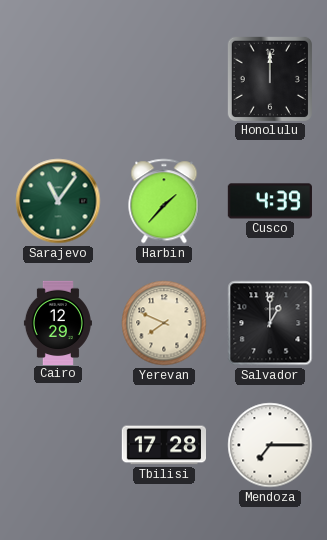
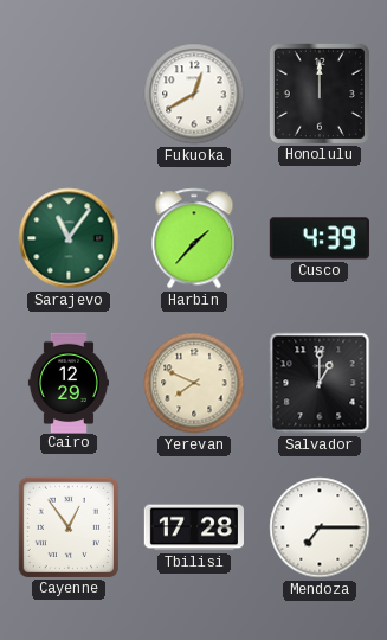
Fukuoka: none -> 12:40
Cayenne: none -> 12:54
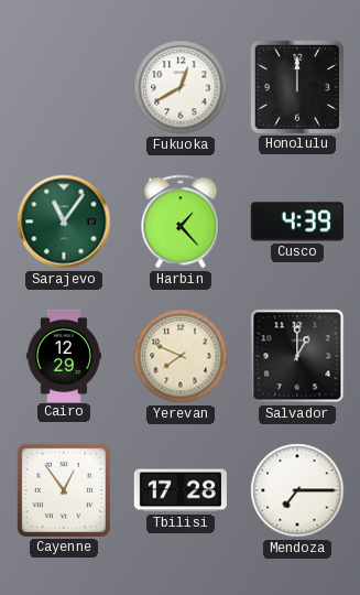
Harbin: 1:37 -> 1:23
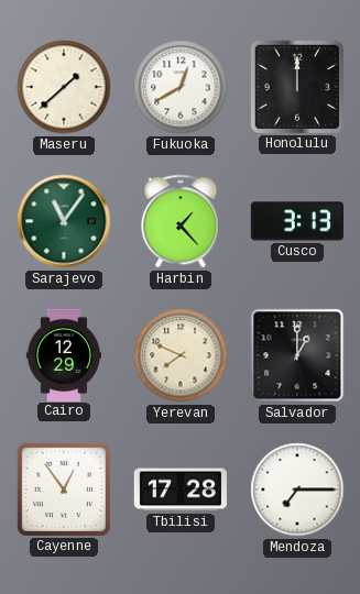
Maseru: none -> 1:38
Cusco: 4:39 -> 3:13
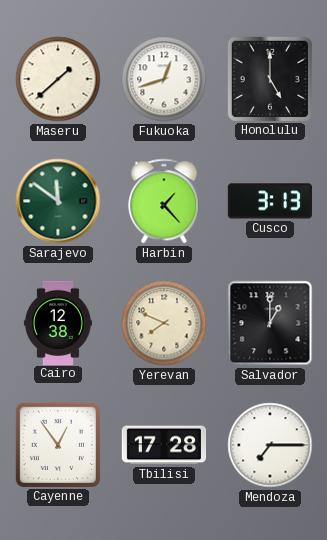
Fukuoka: 12:40 -> 12:42
Honolulu: 12:00 -> 5:00
Sarajevo: 11:06 -> 11:51
Cairo: 12:29 -> 12:38
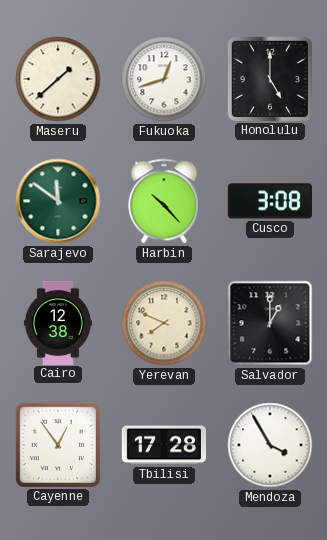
Harbin: 1:23 -> 10:23
Cusco: 3:13 -> 3:08
Mendoza: 7:15 -> 3:55
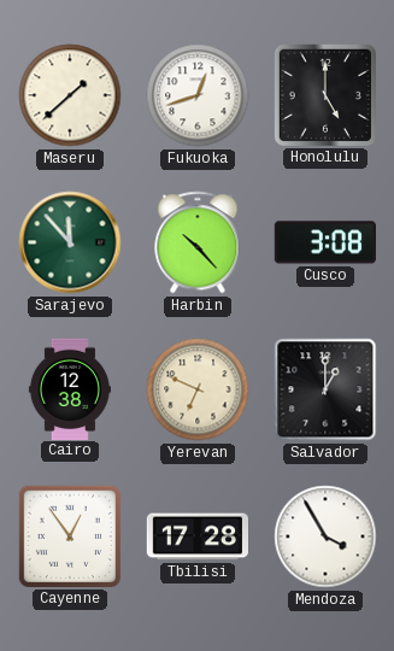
Sarajevo: 11:51 -> 11:53
Yerevan: 7:49 -> 6:49
